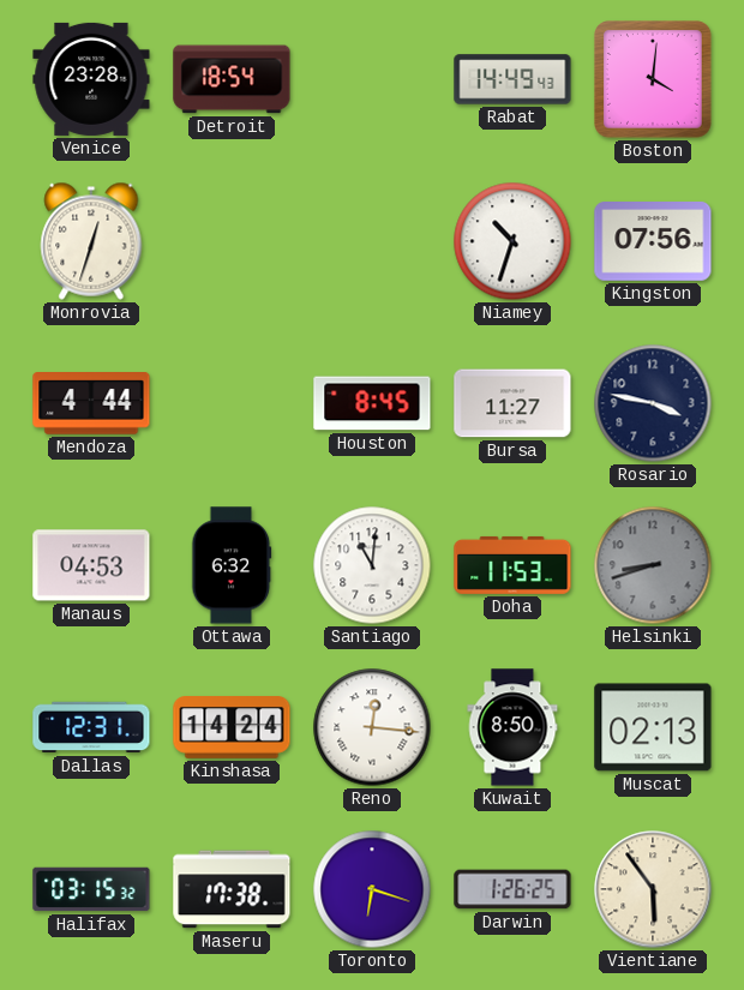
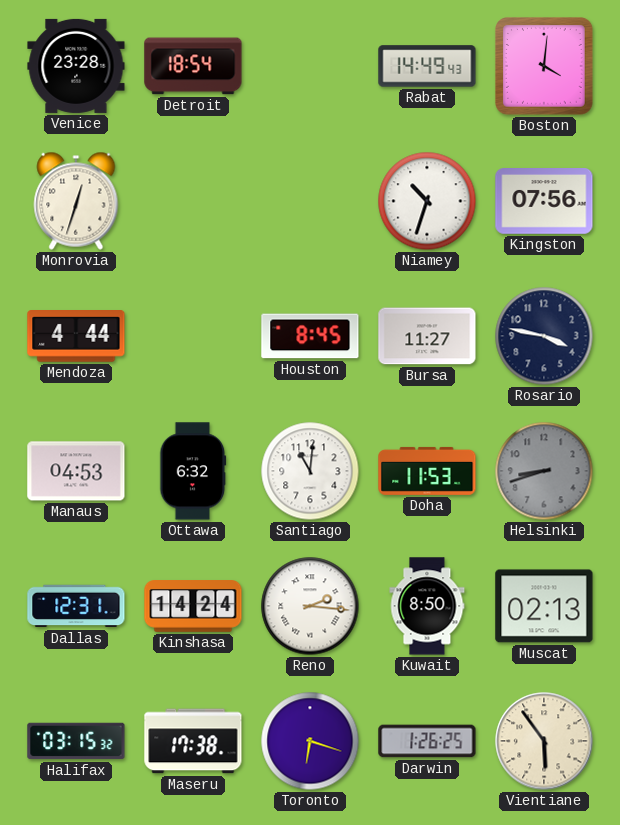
Reno: 12:16 -> 2:16
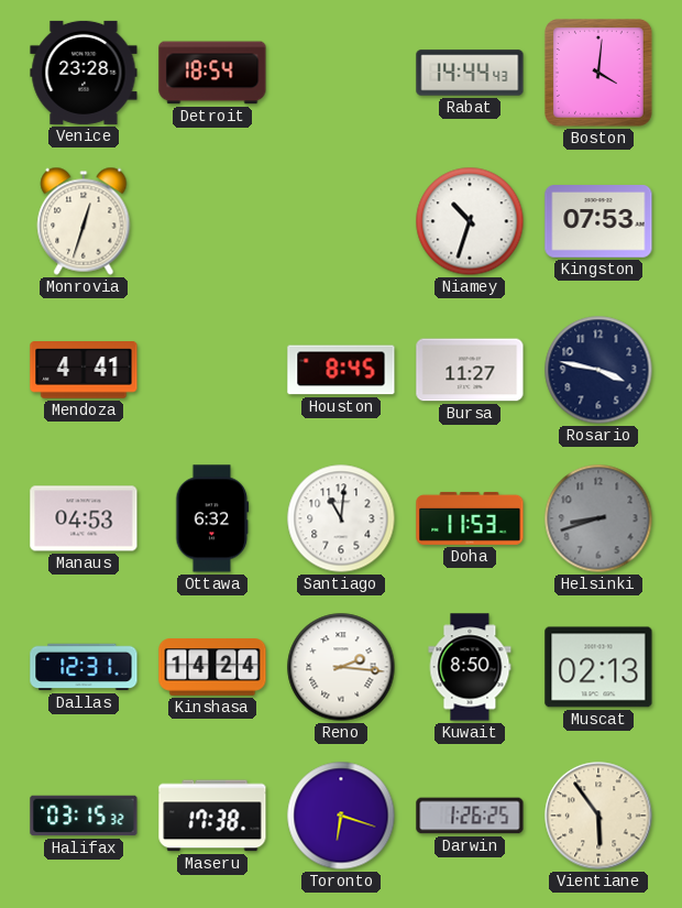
Rabat: 14:49 -> 14:44
Kingston: 07:56 -> 07:53
Mendoza: 4:44 -> 4:41
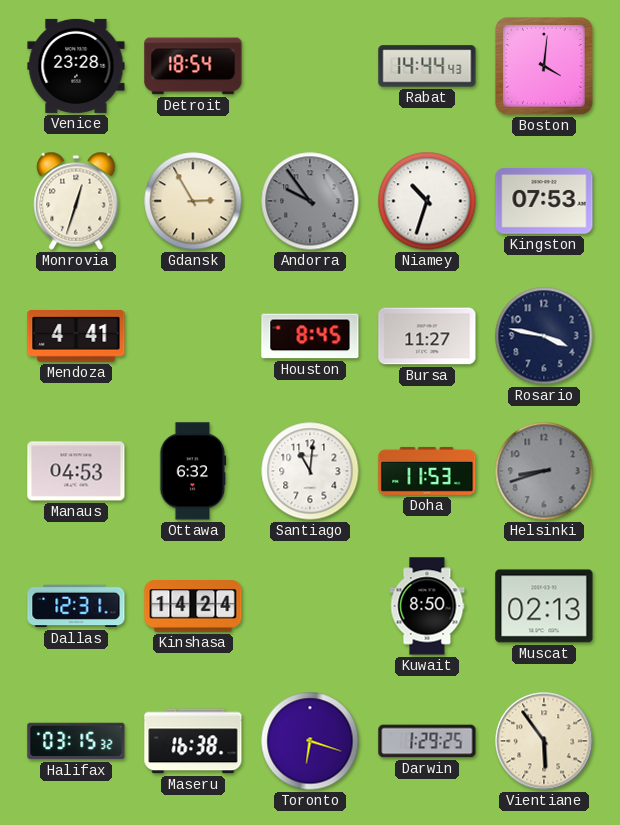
Gdansk: none -> 2:55
Andorra: none -> 9:54
Reno: 2:16 -> none
Maseru: 17:38 -> 16:38
Darwin: 1:26 -> 1:29
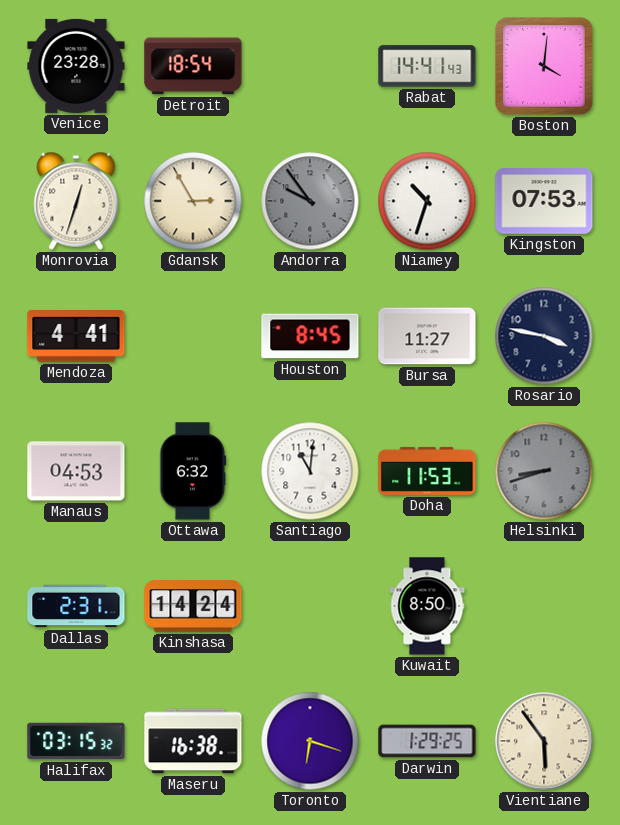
Rabat: 14:44 -> 14:41
Dallas: 12:31 -> 2:31
Muscat: 02:13 -> none
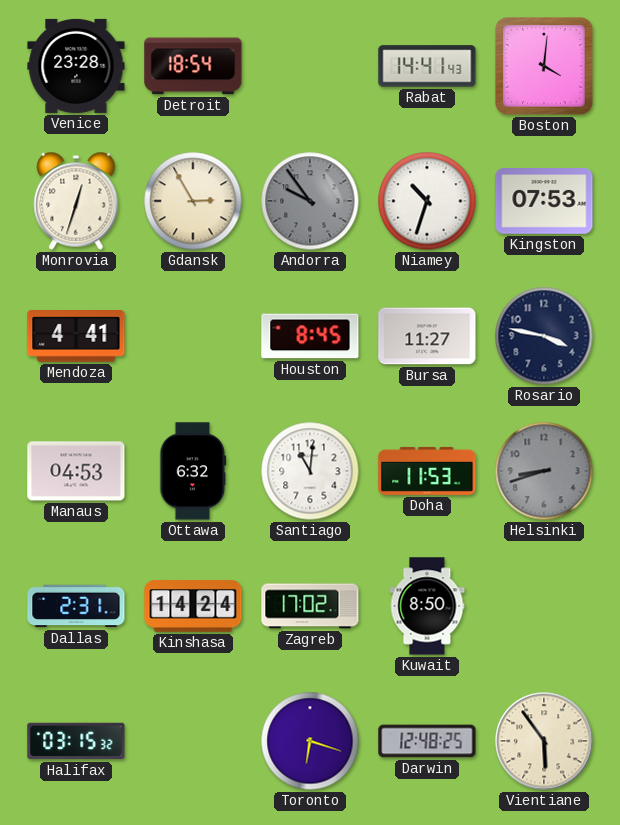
Zagreb: none -> 17:02
Maseru: 16:38 -> none
Darwin: 1:29 -> 12:48
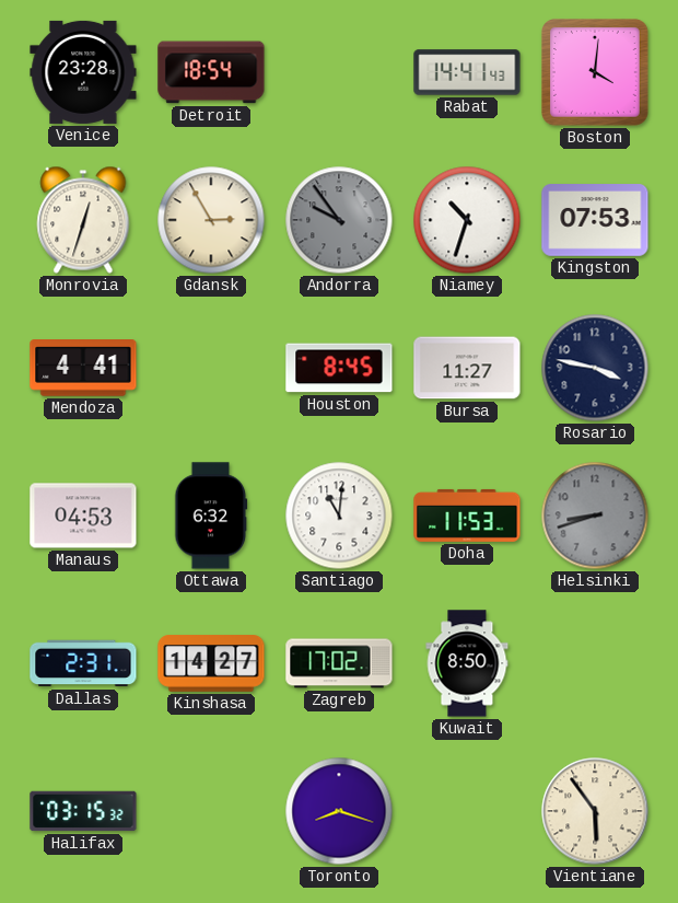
Kinshasa: 14:24 -> 14:27
Toronto: 6:18 -> 8:18
Darwin: 12:48 -> none
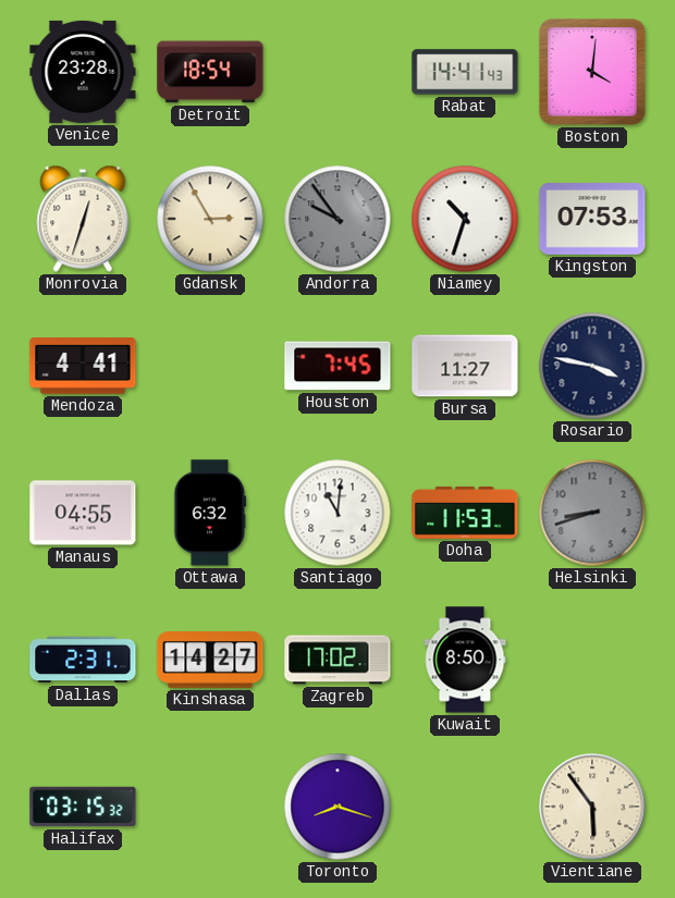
Houston: 8:45 -> 7:45
Manaus: 04:53 -> 04:55
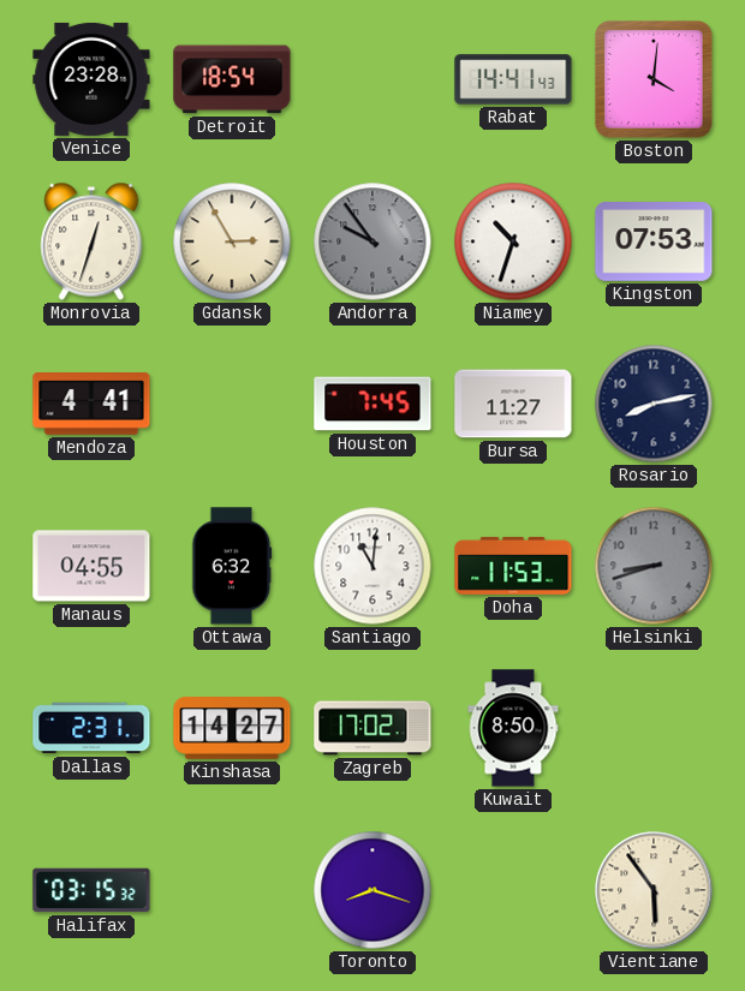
Rosario: 3:47 -> 8:13
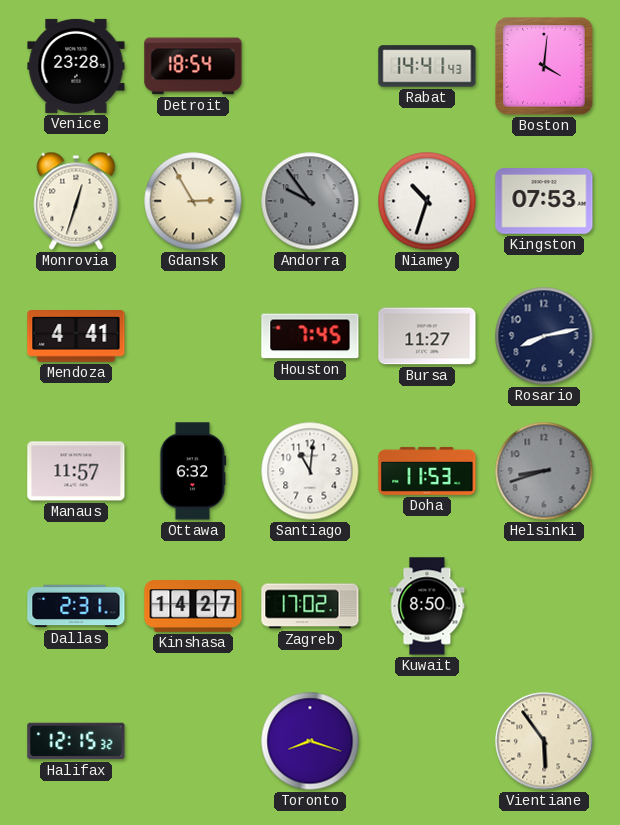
Manaus: 04:55 -> 11:57
Halifax: 03:15 -> 12:15
